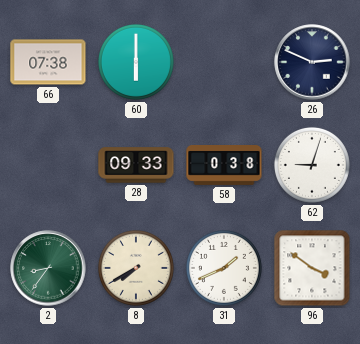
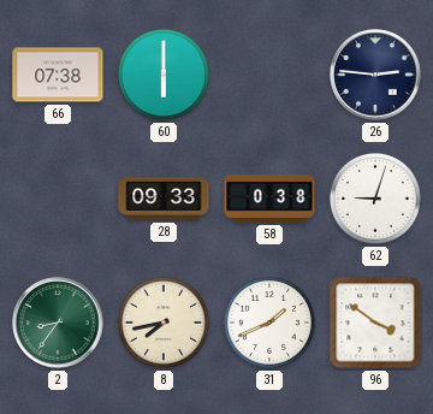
26: 2:49 -> 2:46
8: 7:40 -> 7:43
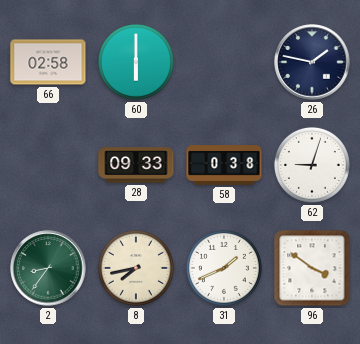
66: 07:38 -> 02:58
26: 2:46 -> 1:47
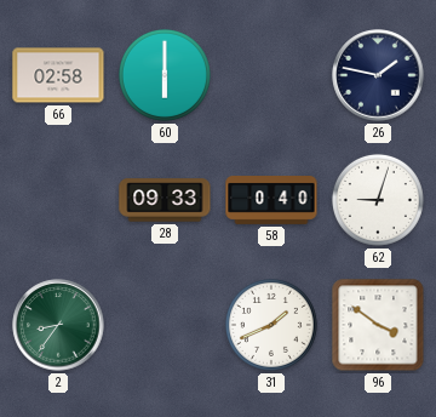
58: 0:38 -> 0:40
8: 7:43 -> none
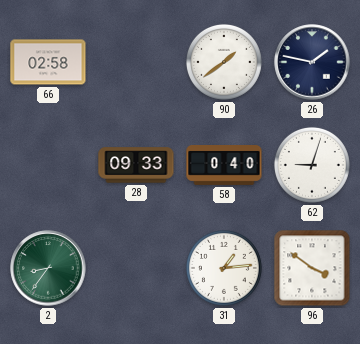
60: 6:00 -> none
90: none -> 1:39
31: 1:41 -> 1:14
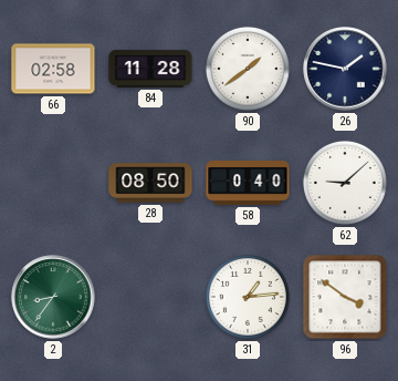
84: none -> 11:28
28: 09:33 -> 08:50
62: 9:03 -> 9:08
